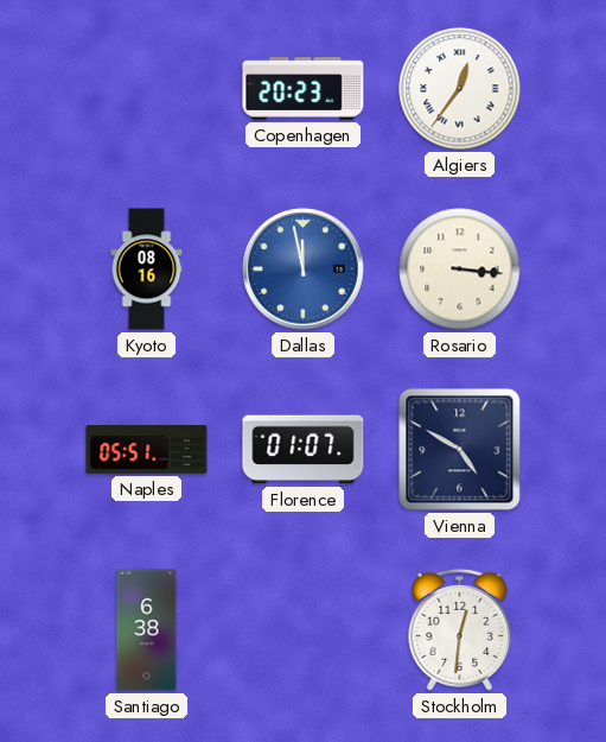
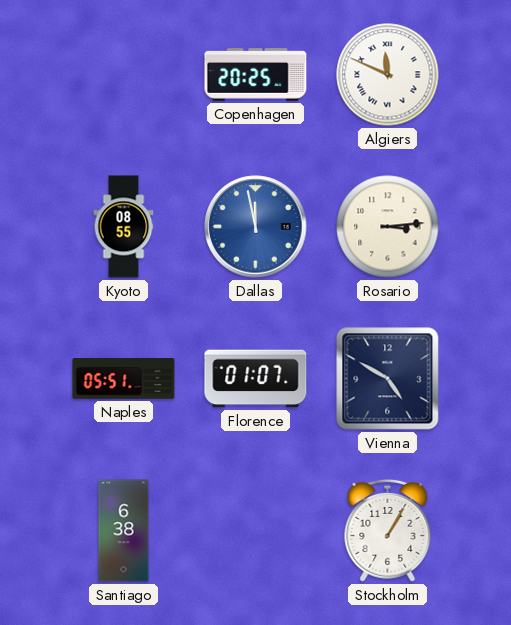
Copenhagen: 20:23 -> 20:25
Algiers: 12:36 -> 11:49
Kyoto: 08:16 -> 08:55
Rosario: 3:16 -> 3:14
Stockholm: 12:31 -> 1:05
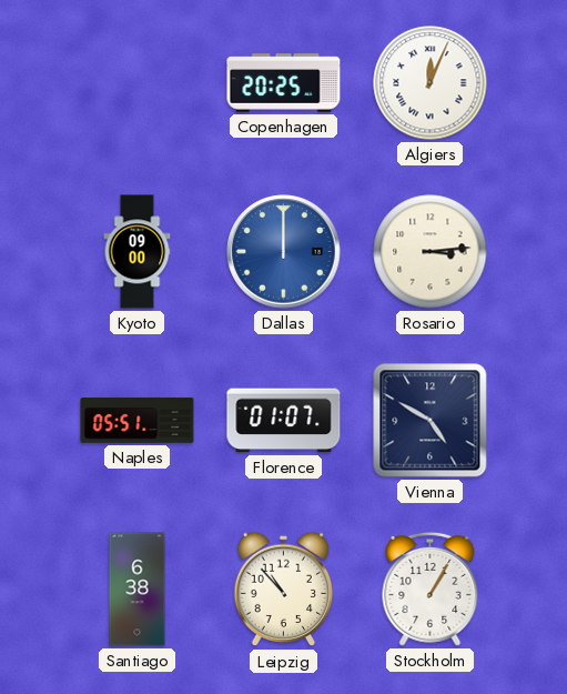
Algiers: 11:49 -> 12:04
Kyoto: 08:55 -> 09:00
Dallas: 11:58 -> 12:00
Leipzig: none -> 10:53
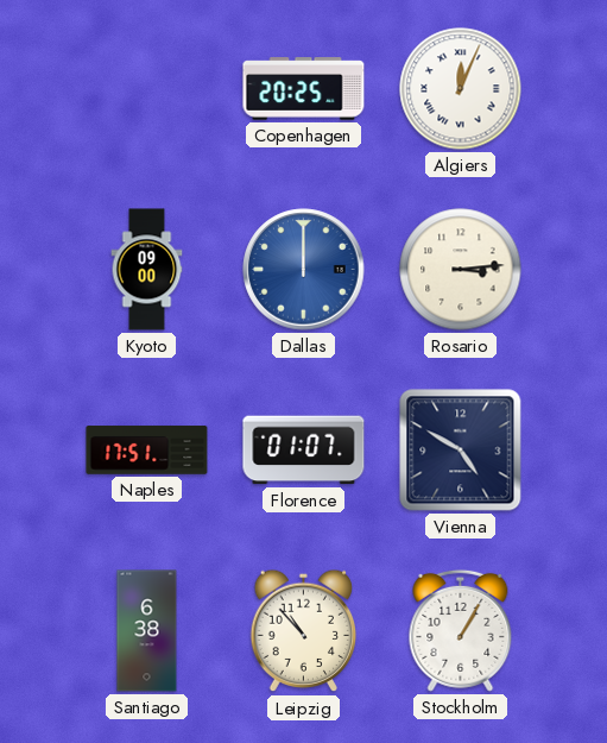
Naples: 05:51 -> 17:51
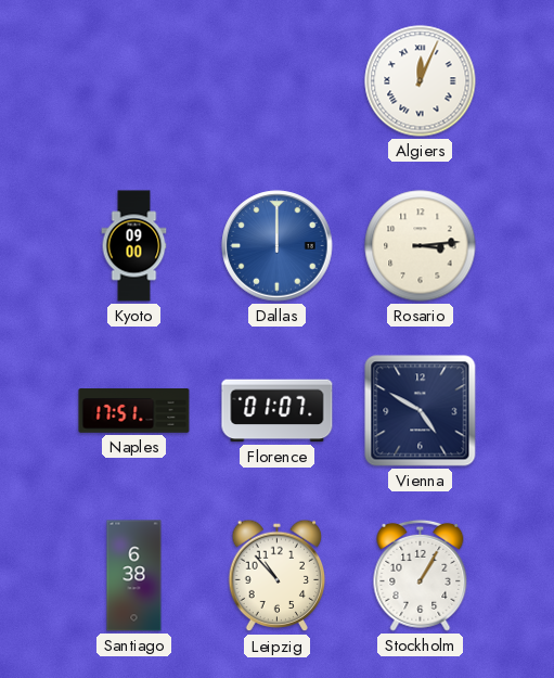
Copenhagen: 20:25 -> none
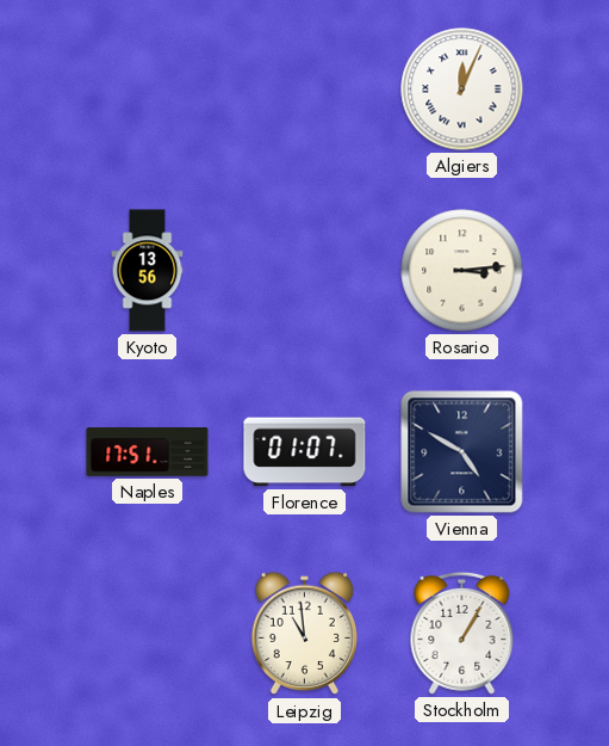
Kyoto: 09:00 -> 13:56
Dallas: 12:00 -> none
Santiago: 6:38 -> none
Leipzig: 10:53 -> 10:59
